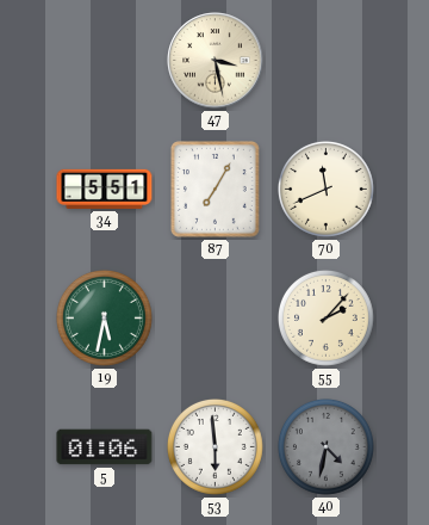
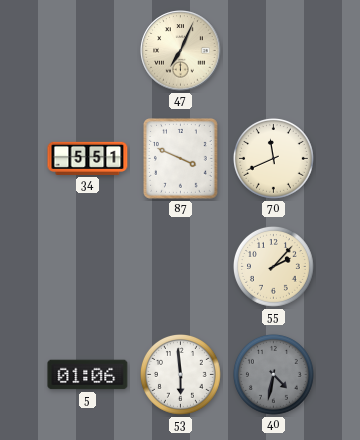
47: 3:28 -> 7:04
87: 7:05 -> 3:49
19: 5:32 -> none
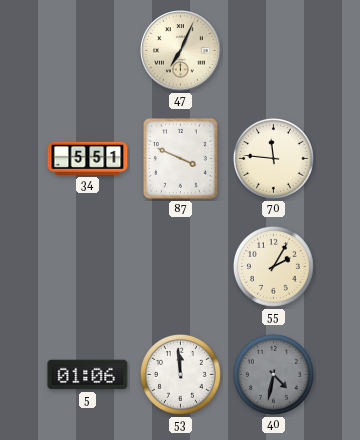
70: 11:41 -> 11:46
55: 2:07 -> 2:05
53: 5:59 -> 11:59
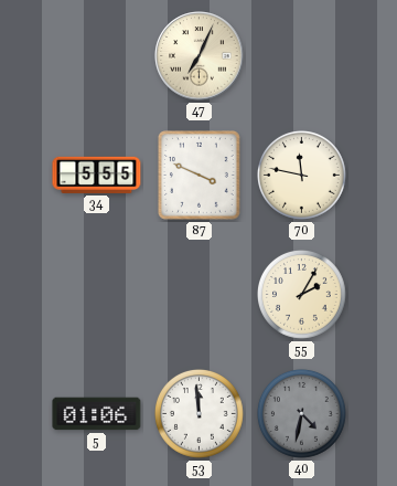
34: 5:51 -> 5:55
70: 11:46 -> 11:47
